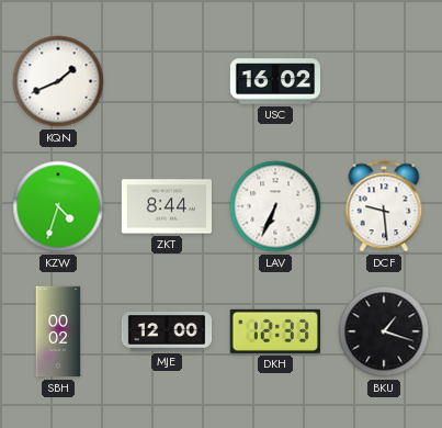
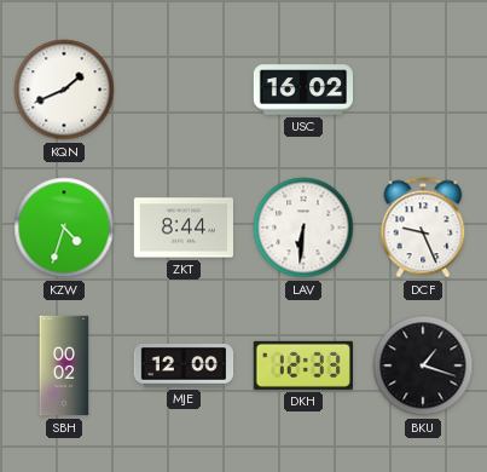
LAV: 6:34 -> 6:31
DCF: 9:29 -> 9:26
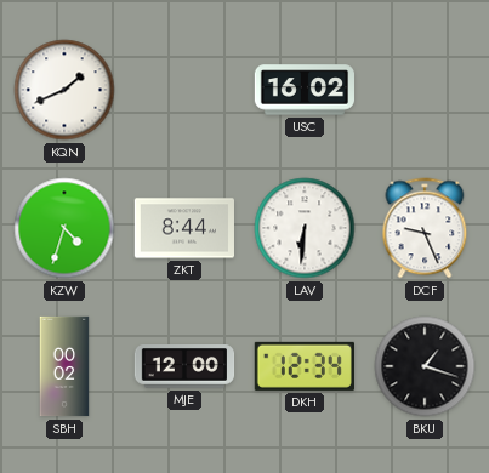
DKH: 12:33 -> 12:34
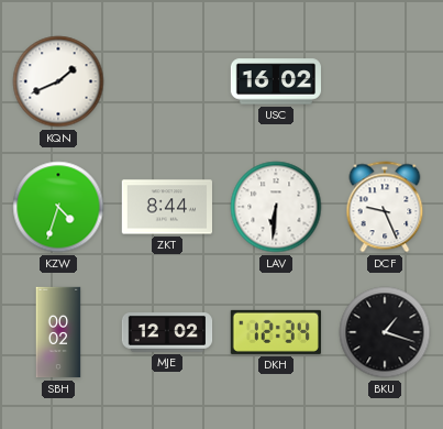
MJE: 12:00 -> 12:02
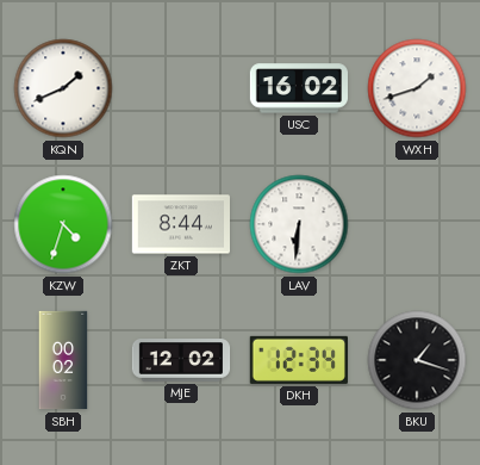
WXH: none -> 1:42
DCF: 9:26 -> none
